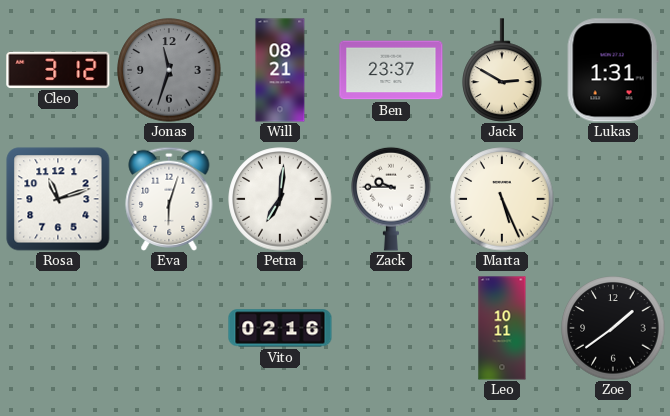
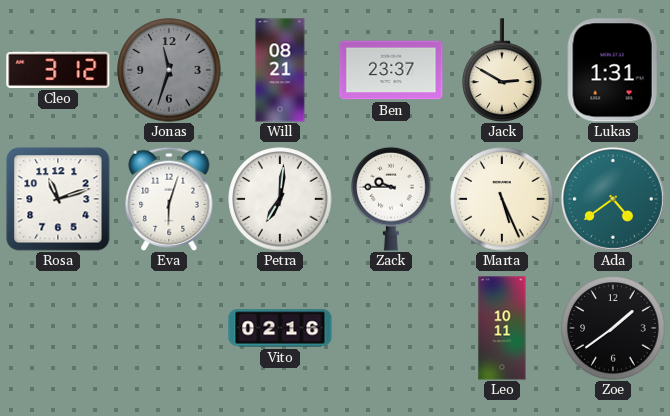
Ada: none -> 4:39
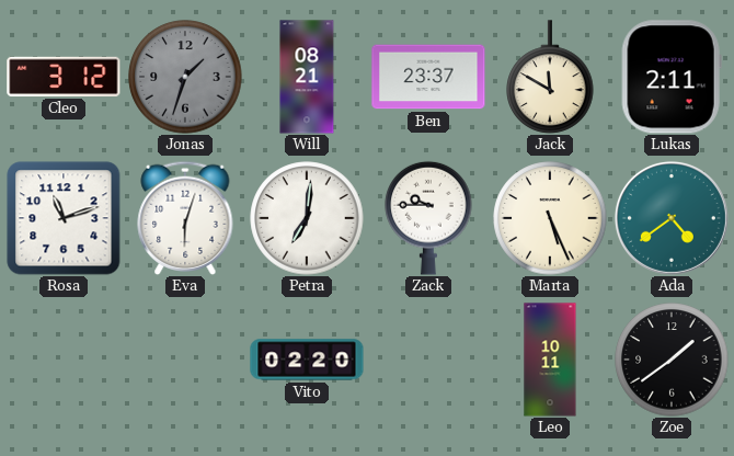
Jonas: 11:33 -> 1:33
Jack: 2:50 -> 11:50
Lukas: 1:31 -> 2:11
Vito: 02:16 -> 02:20
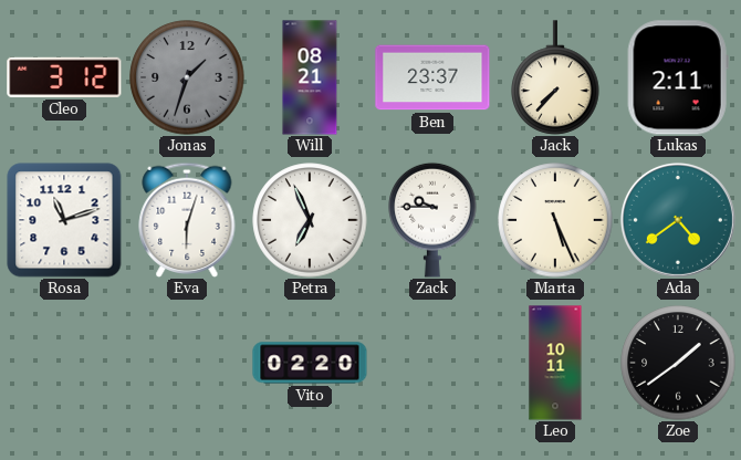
Jack: 11:50 -> 7:37
Petra: 7:01 -> 6:56
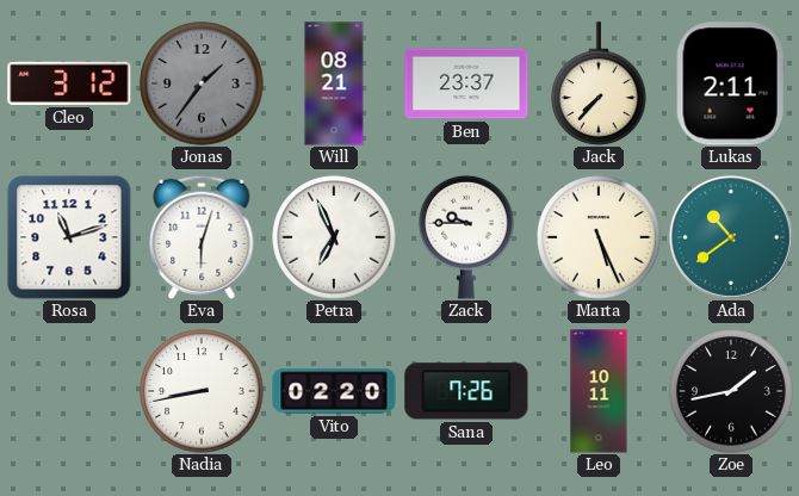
Jonas: 1:33 -> 1:36
Ada: 4:39 -> 10:39
Nadia: none -> 8:43
Sana: none -> 7:26
Zoe: 1:39 -> 1:43
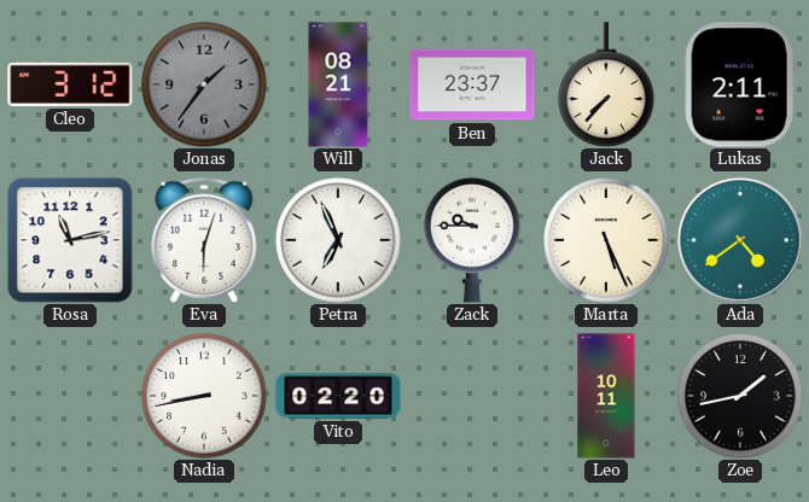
Rosa: 11:12 -> 11:13
Ada: 10:39 -> 4:39
Sana: 7:26 -> none
